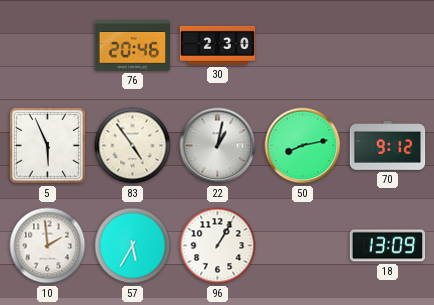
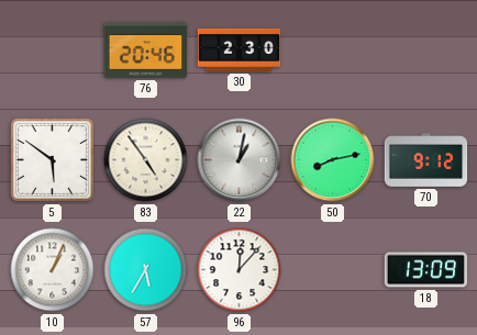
5: 5:56 -> 5:51
10: 1:59 -> 1:04
96: 1:05 -> 12:07
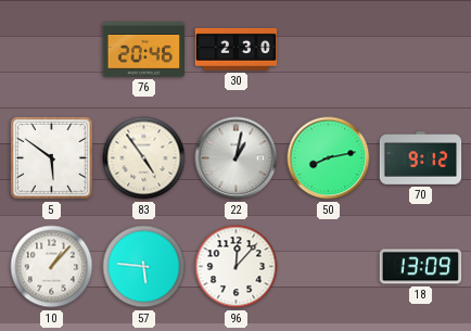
10: 1:04 -> 1:07
57: 5:35 -> 5:46
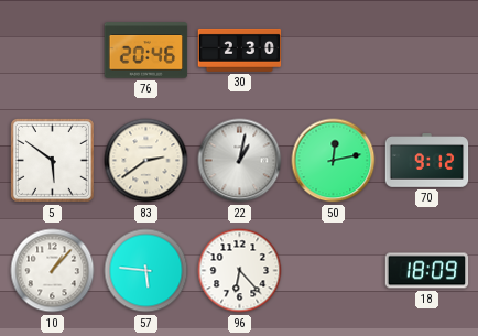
83: 4:54 -> 2:39
50: 8:13 -> 12:13
96: 12:07 -> 6:23
18: 13:09 -> 18:09
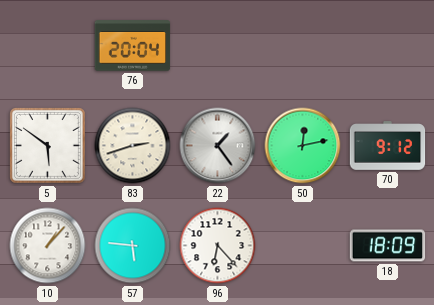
76: 20:46 -> 20:04
30: 2:30 -> none
83: 2:39 -> 2:42
22: 1:02 -> 1:24
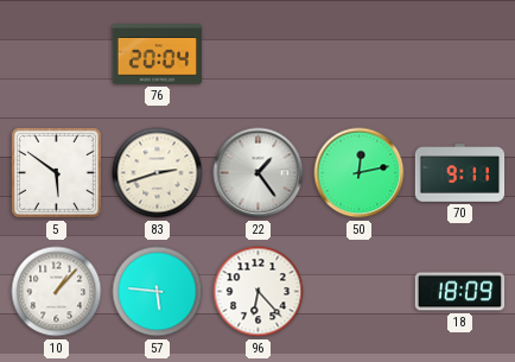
70: 9:12 -> 9:11
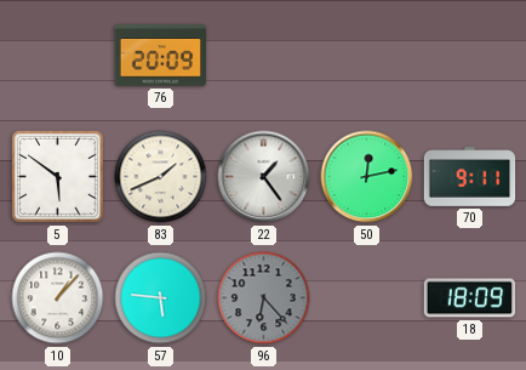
76: 20:04 -> 20:09
83: 2:42 -> 1:41
96 dial: white -> grey
